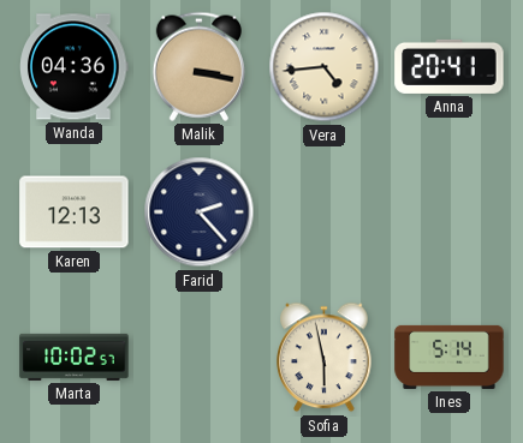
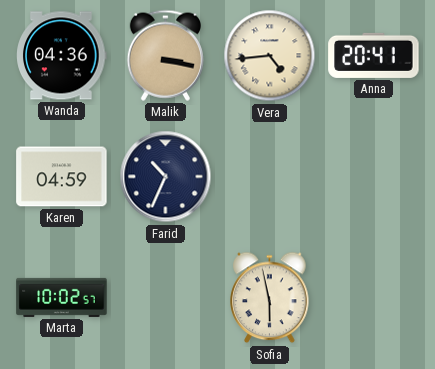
Karen: 12:13 -> 04:59
Farid: 2:23 -> 10:34
Ines: 5:14 -> none
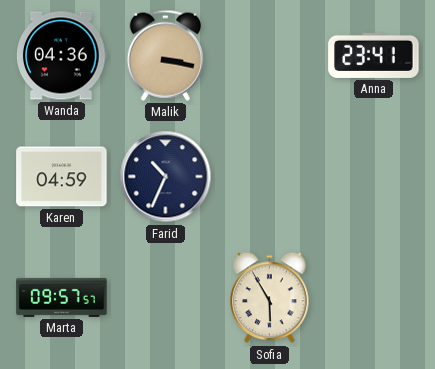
Vera: 4:44 -> none
Anna: 20:41 -> 23:41
Marta: 10:02 -> 09:57
Sofia: 5:58 -> 5:55
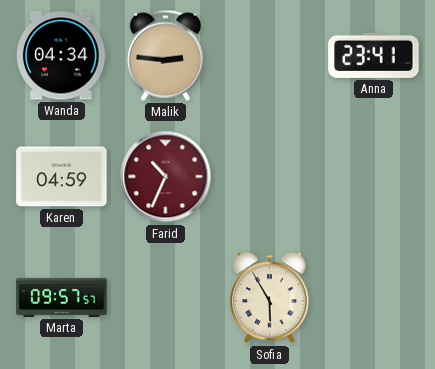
Wanda: 04:36 -> 04:34
Malik: 3:17 -> 2:46
Farid dial: navy -> burgundy
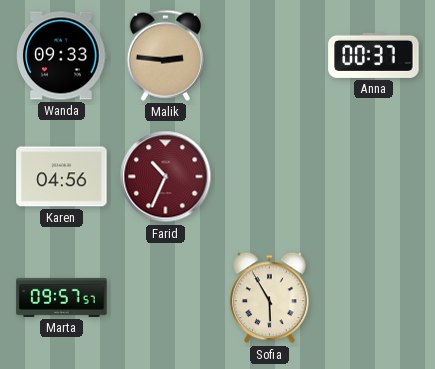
Wanda: 04:34 -> 09:33
Anna: 23:41 -> 00:37
Karen: 04:59 -> 04:56
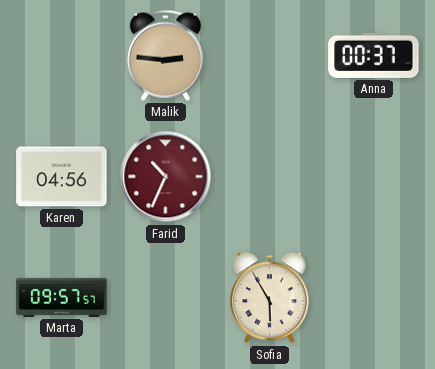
Wanda: 09:33 -> none
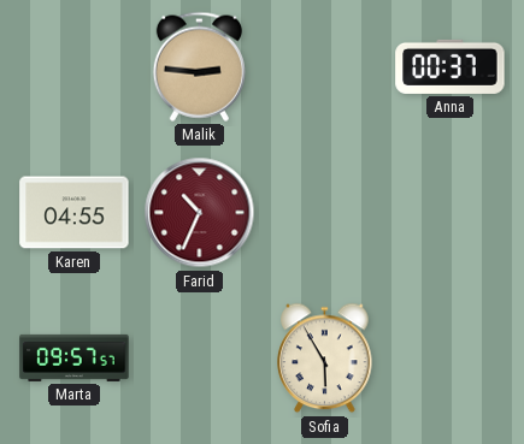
Karen: 04:56 -> 04:55
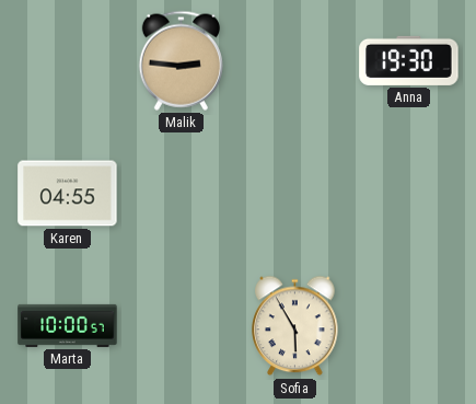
Anna: 00:37 -> 19:30
Farid: 10:34 -> none
Marta: 09:57 -> 10:00
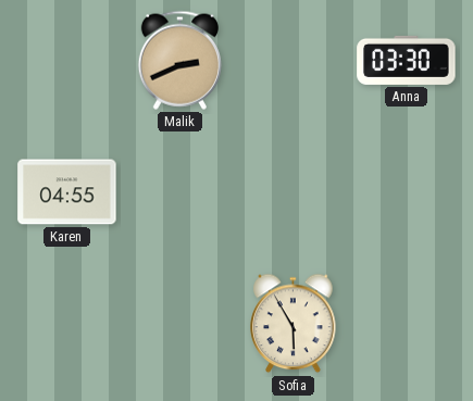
Malik: 2:46 -> 2:41
Anna: 19:30 -> 03:30
Marta: 10:00 -> none
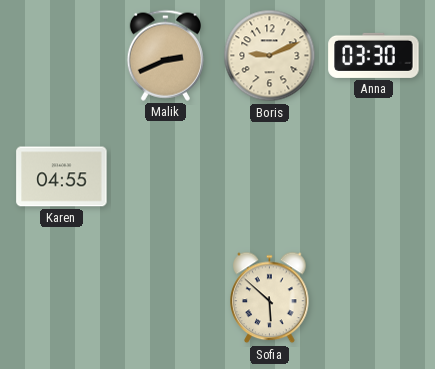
Boris: none -> 9:11
Sofia: 5:55 -> 5:52
